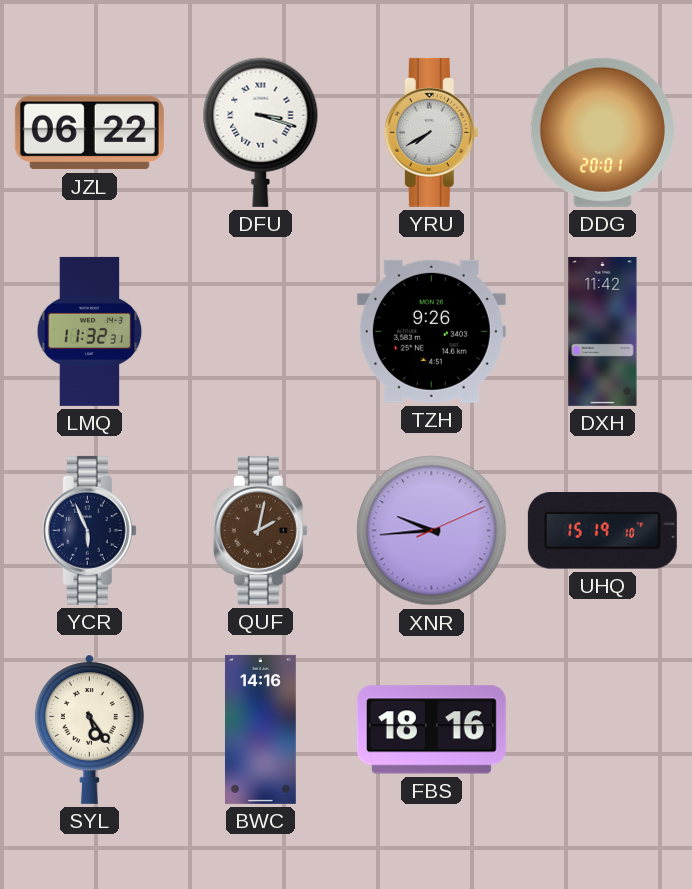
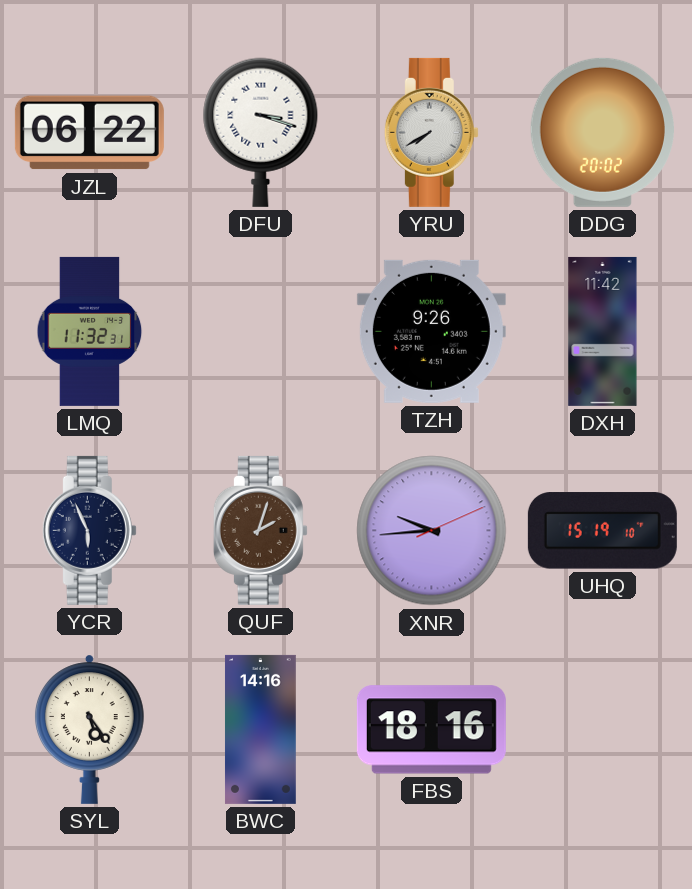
DDG: 20:01 -> 20:02
QUF: 2:02 -> 2:03
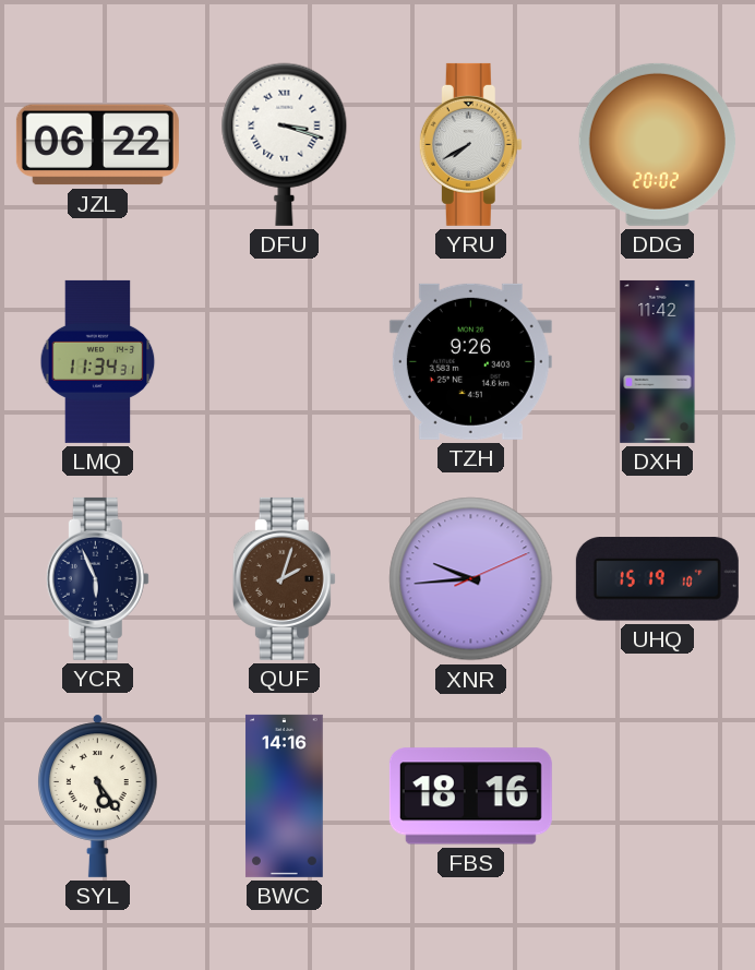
LMQ: 11:32 -> 11:34
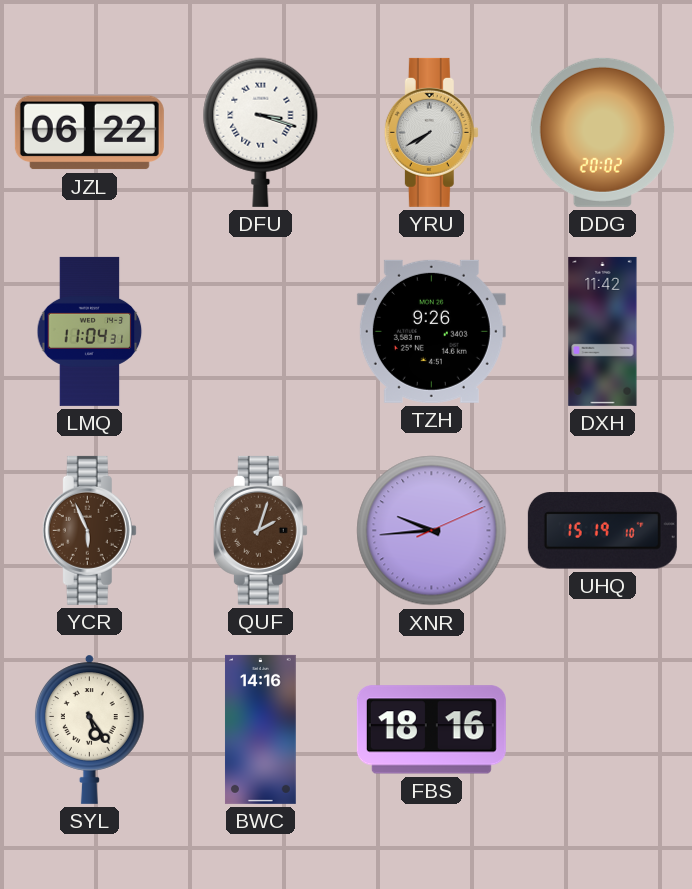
LMQ: 11:34 -> 11:04
YCR dial: navy -> brown
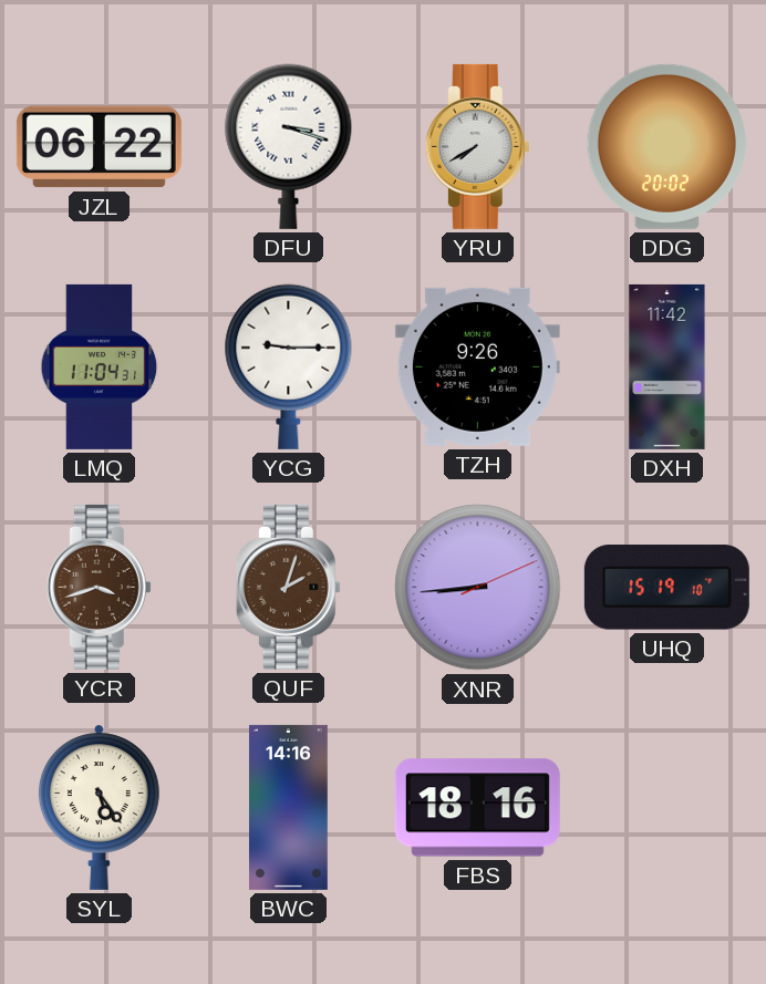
YCG: none -> 9:15
YCR: 5:56 -> 3:42
XNR: 9:44 -> 8:44
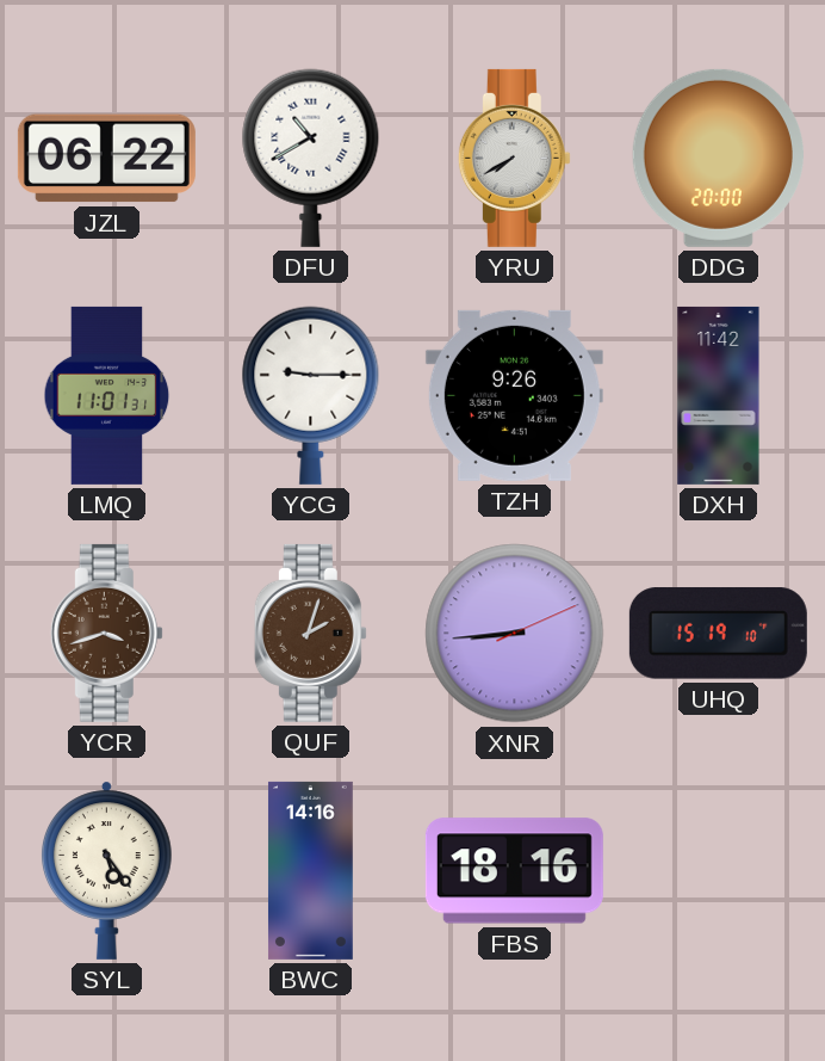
DFU: 3:18 -> 10:40
DDG: 20:02 -> 20:00
LMQ: 11:04 -> 11:01
